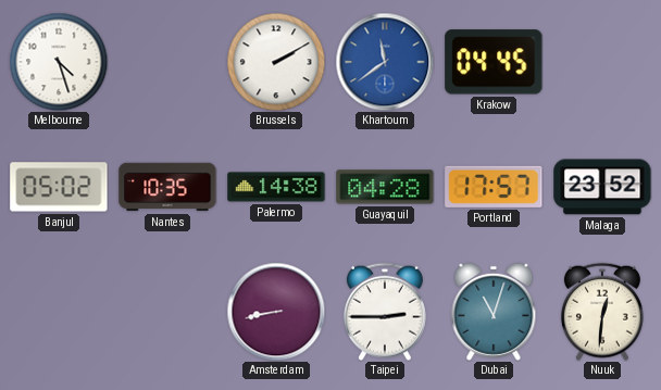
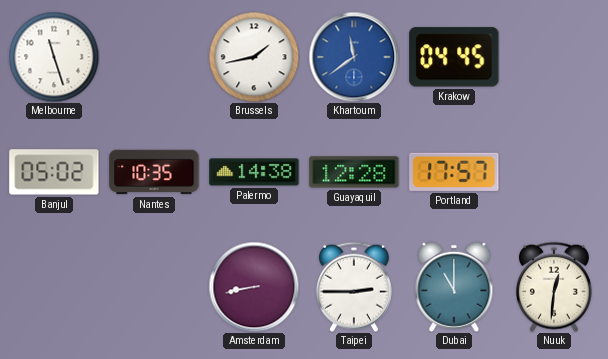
Melbourne: 4:27 -> 11:27
Brussels: 2:10 -> 1:43
Guayaquil: 04:28 -> 12:28
Malaga: 23:52 -> none
Dubai: 11:03 -> 11:00
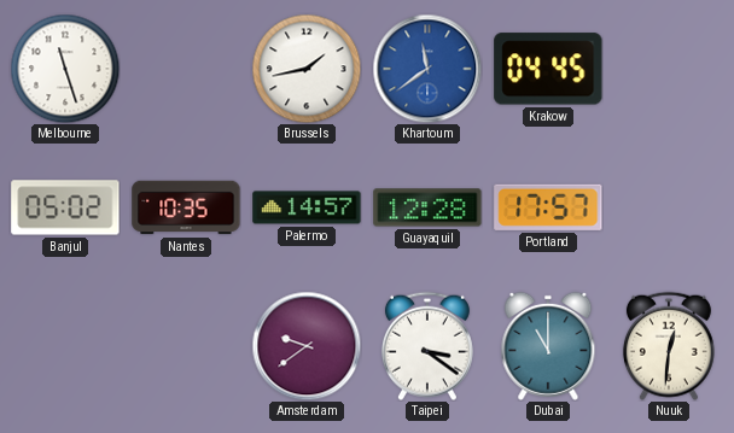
Palermo: 14:38 -> 14:57
Amsterdam: 8:43 -> 9:39
Taipei: 2:45 -> 3:21
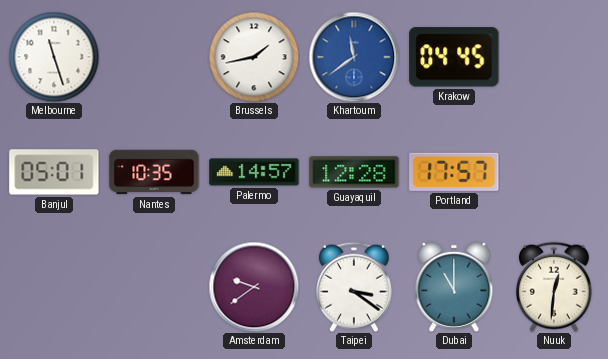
Banjul: 05:02 -> 05:01
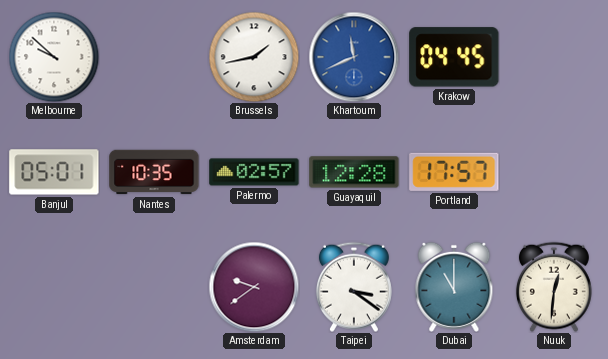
Melbourne: 11:27 -> 9:52
Khartoum: 11:39 -> 11:41
Palermo: 14:57 -> 02:57
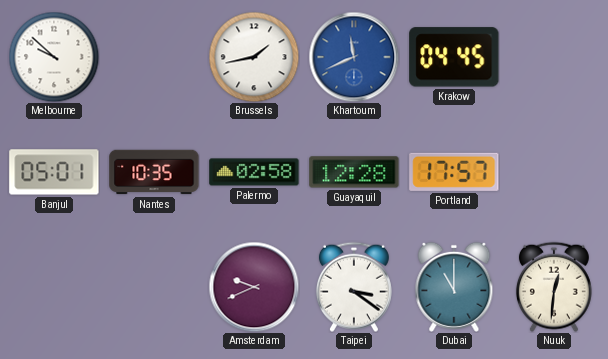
Palermo: 02:57 -> 02:58
Amsterdam: 9:39 -> 9:41
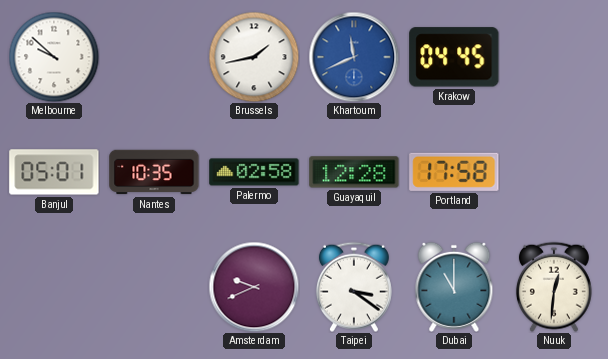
Portland: 17:57 -> 17:58
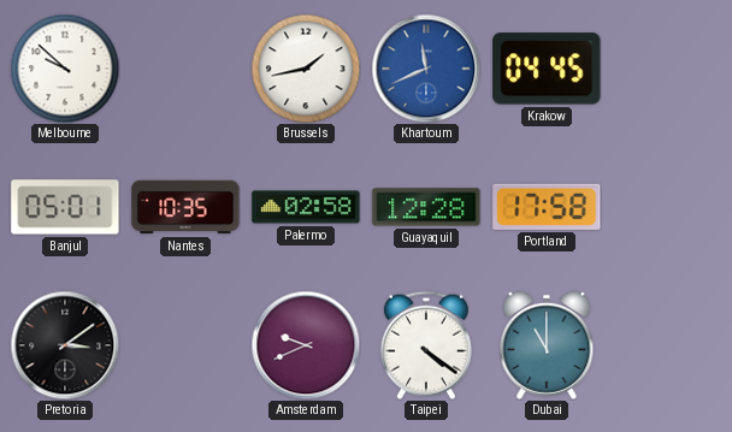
Pretoria: none -> 3:09
Taipei: 3:21 -> 4:21
Nuuk: 12:31 -> none
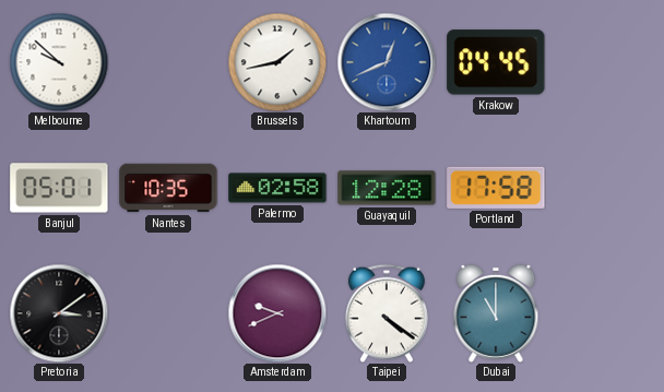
Khartoum: 11:41 -> 12:41
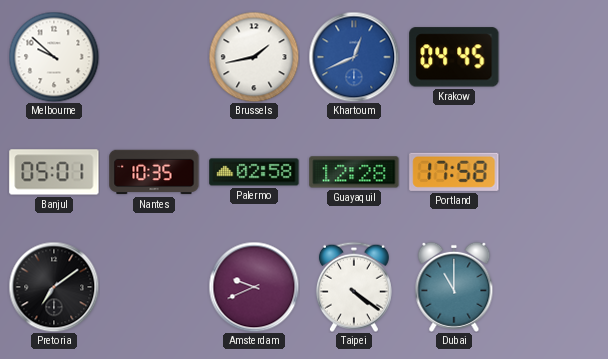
Pretoria: 3:09 -> 7:09
